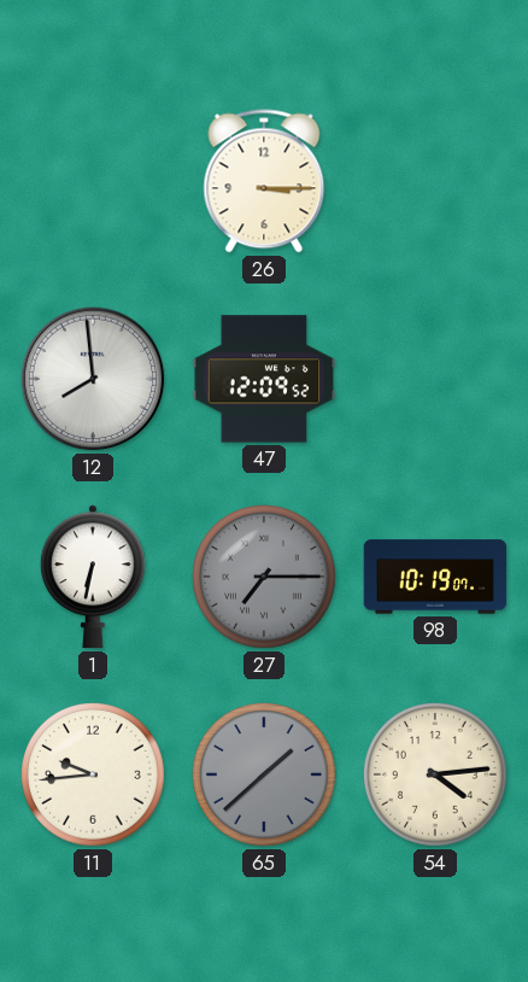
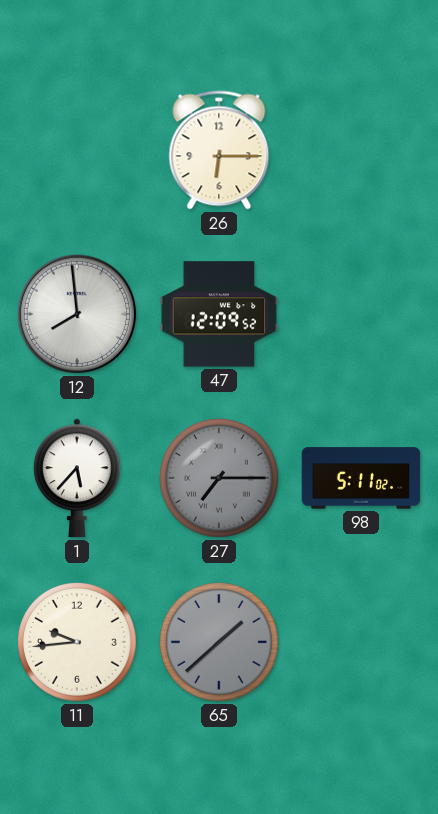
26: 3:15 -> 6:15
1: 6:32 -> 5:37
98: 10:19 -> 5:11
54: 4:14 -> none
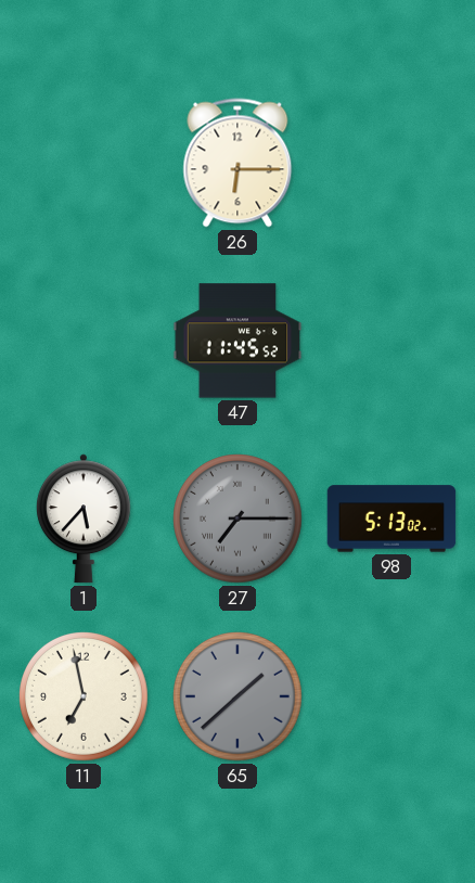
12: 7:59 -> none
47: 12:09 -> 11:45
98: 5:11 -> 5:13
11: 9:44 -> 6:58
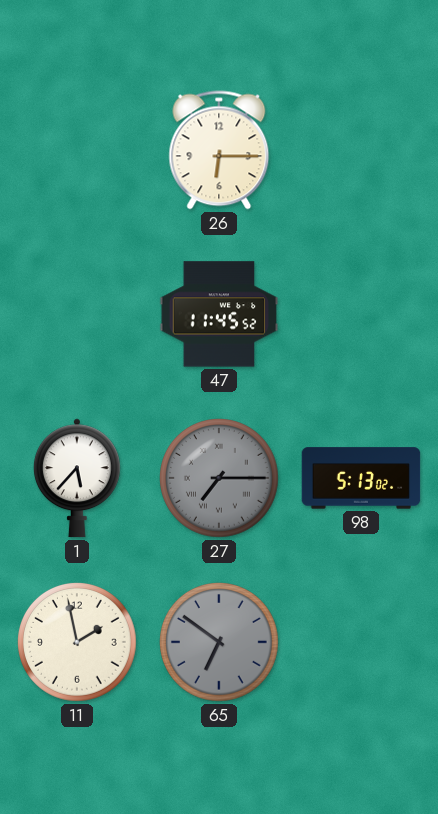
11: 6:58 -> 1:58
65: 1:38 -> 6:51
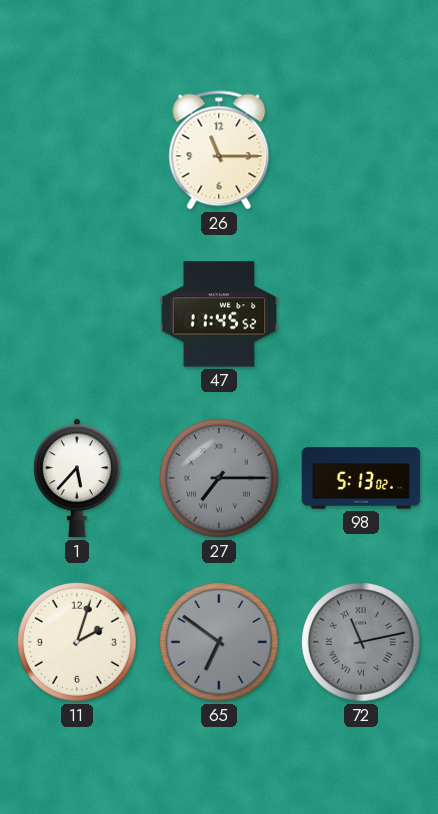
26: 6:15 -> 11:15
11: 1:58 -> 2:03
72: none -> 11:13
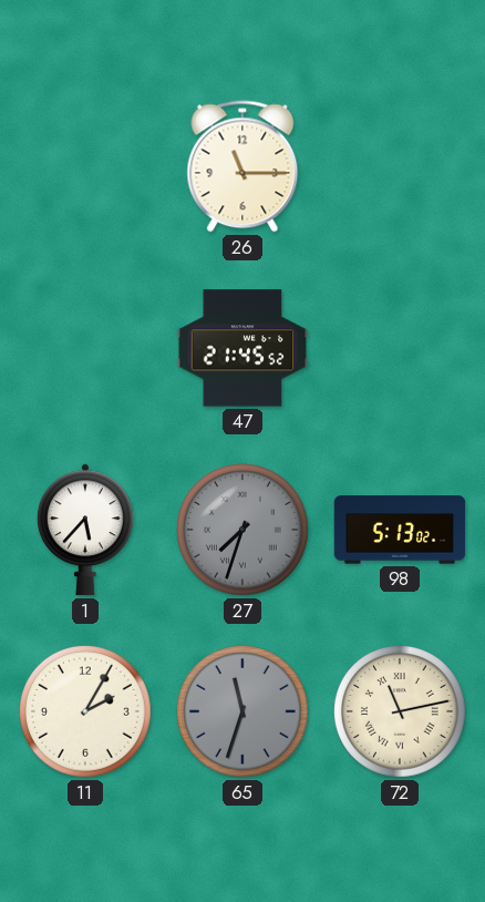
47: 11:45 -> 21:45
27: 7:15 -> 7:33
11: 2:03 -> 2:05
65: 6:51 -> 11:33
72 dial: grey -> cream
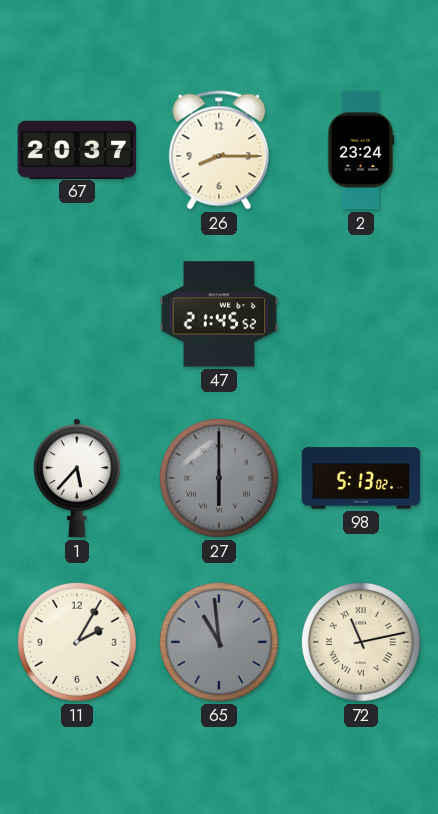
67: none -> 20:37
26: 11:15 -> 8:15
2: none -> 23:24
27: 7:33 -> 6:00
65: 11:33 -> 10:59
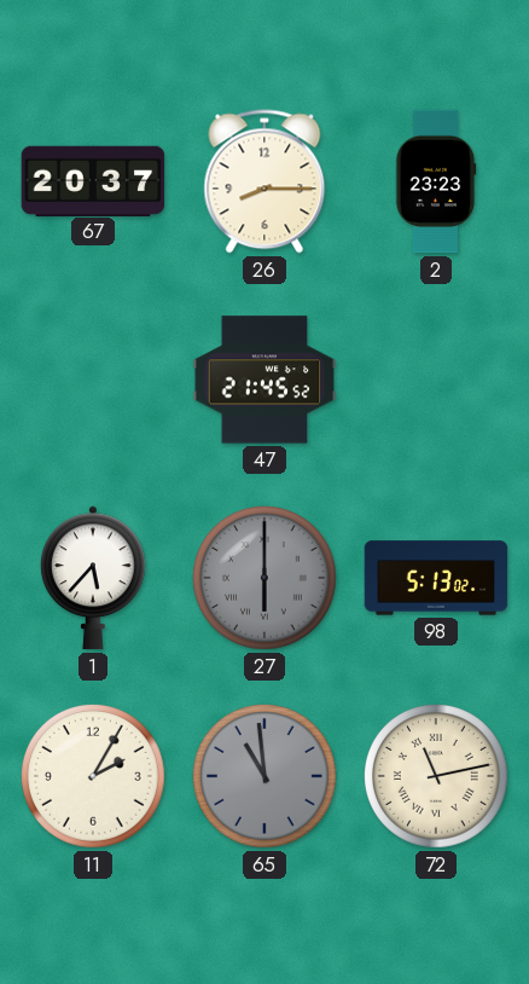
2: 23:24 -> 23:23
